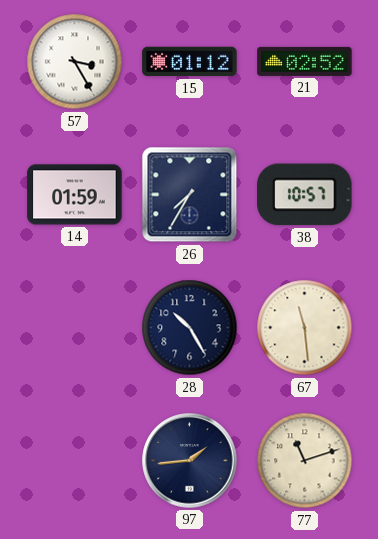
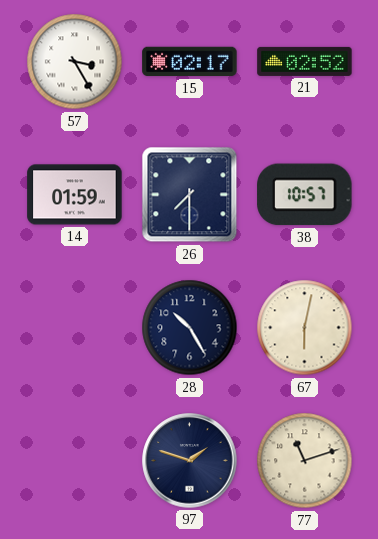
15: 01:12 -> 02:17
26: 7:35 -> 7:30
67: 11:29 -> 6:02
97: 1:44 -> 1:48
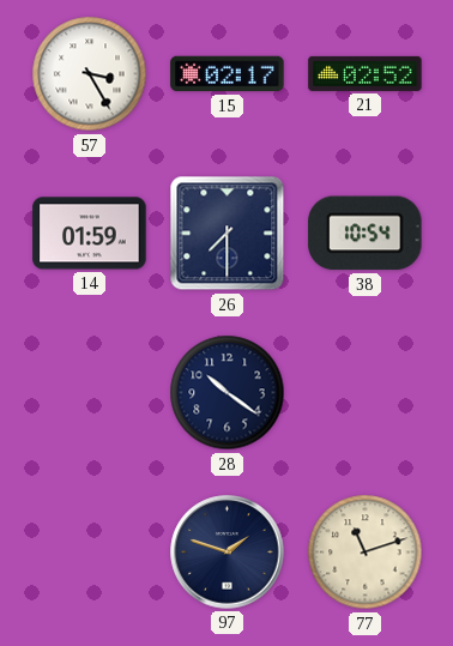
38: 10:57 -> 10:54
28: 10:25 -> 10:21
67: 6:02 -> none
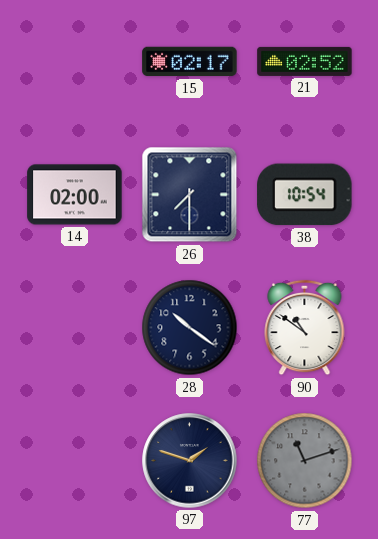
57: 3:25 -> none
14: 01:59 -> 02:00
90: none -> 10:51
77 dial: cream -> grey
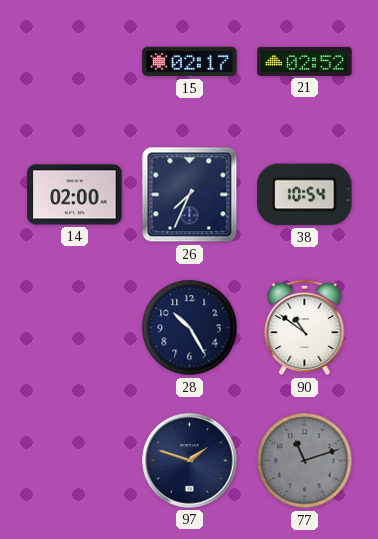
26: 7:30 -> 7:34
28: 10:21 -> 10:25
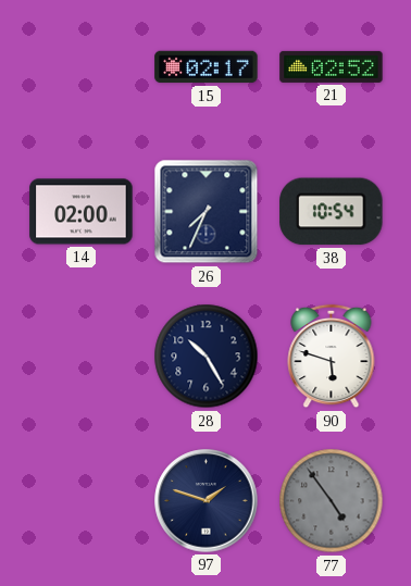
90: 10:51 -> 5:48
77: 11:12 -> 4:54
